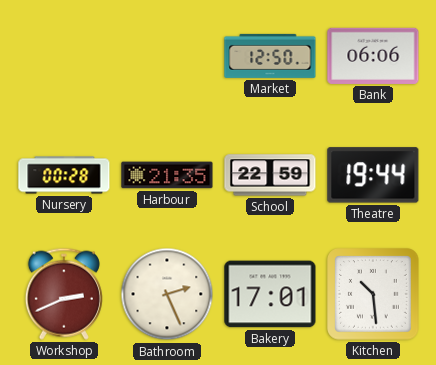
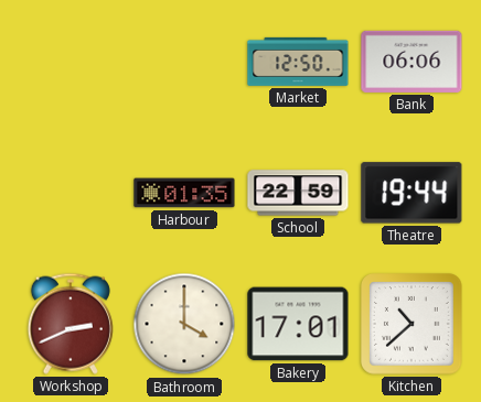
Nursery: 00:28 -> none
Harbour: 21:35 -> 01:35
Bathroom: 2:26 -> 4:00
Kitchen: 10:29 -> 10:38
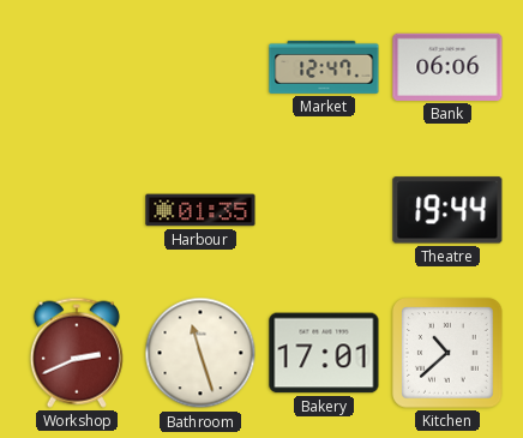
Market: 12:50 -> 12:47
School: 22:59 -> none
Bathroom: 4:00 -> 11:27
